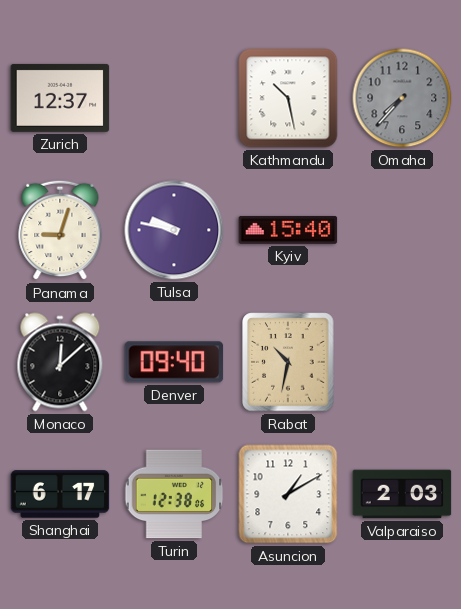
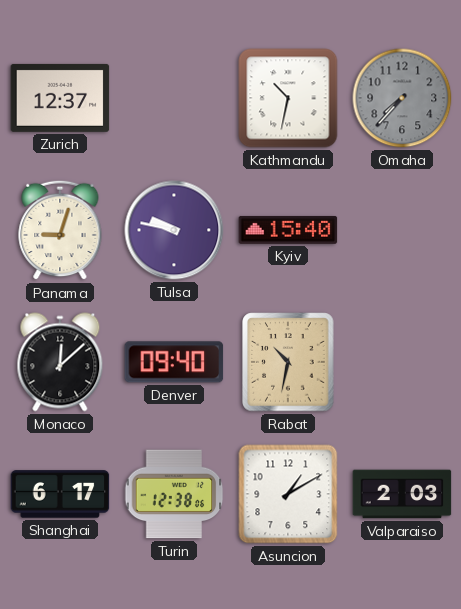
Kathmandu: 10:28 -> 10:32
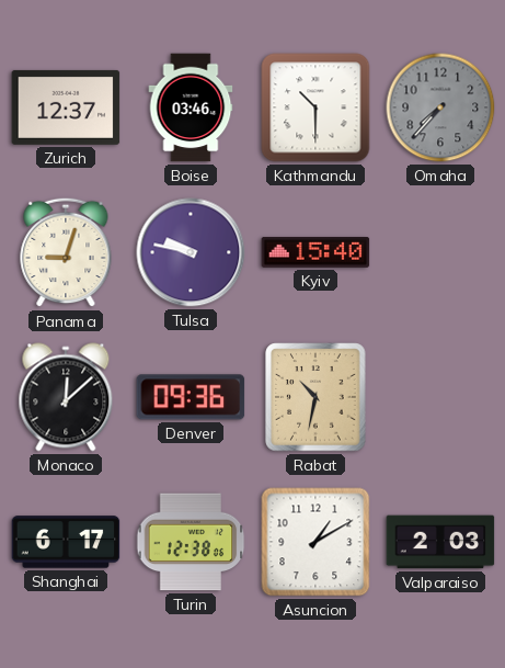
Boise: none -> 03:46
Kathmandu: 10:32 -> 10:30
Denver: 09:40 -> 09:36
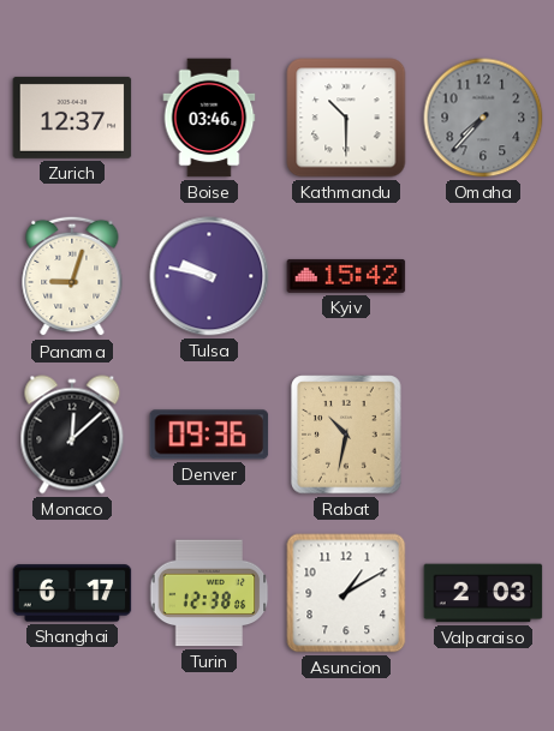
Kyiv: 15:40 -> 15:42
